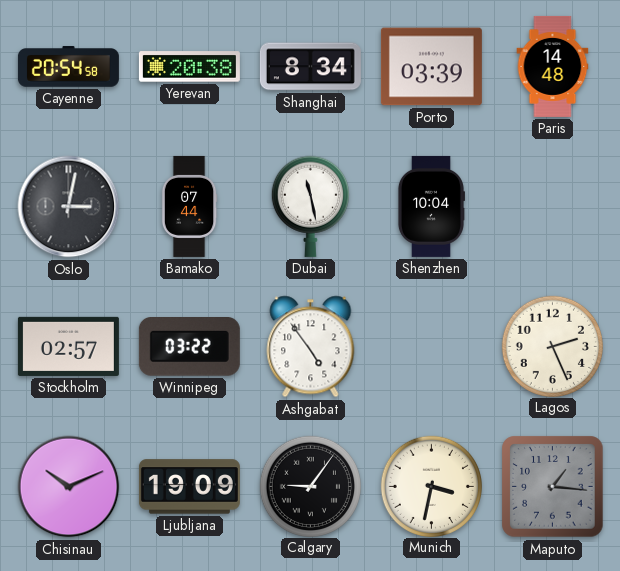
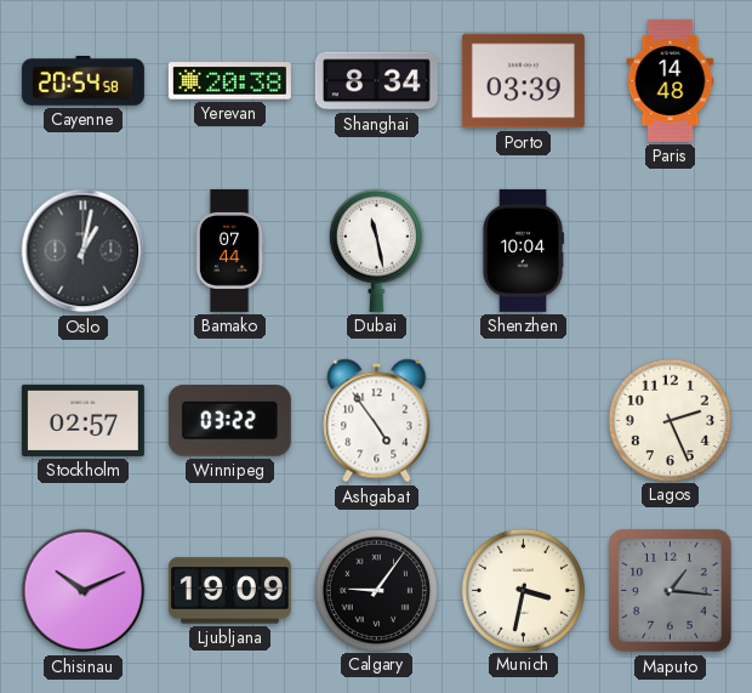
Oslo: 3:02 -> 1:02
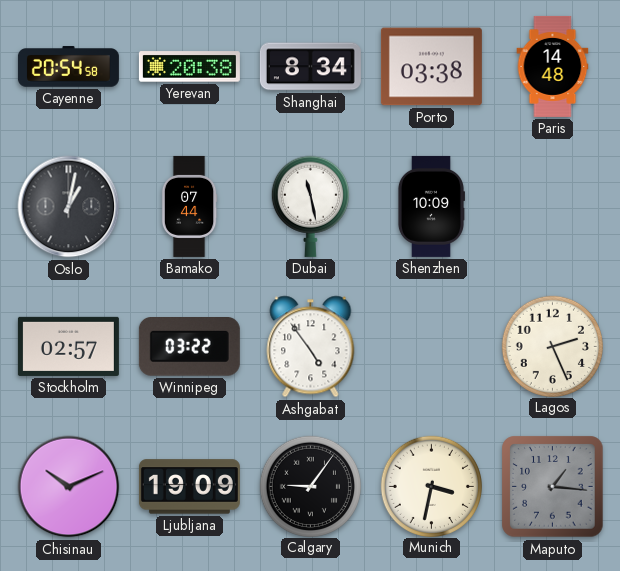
Porto: 03:39 -> 03:38
Shenzhen: 10:04 -> 10:09
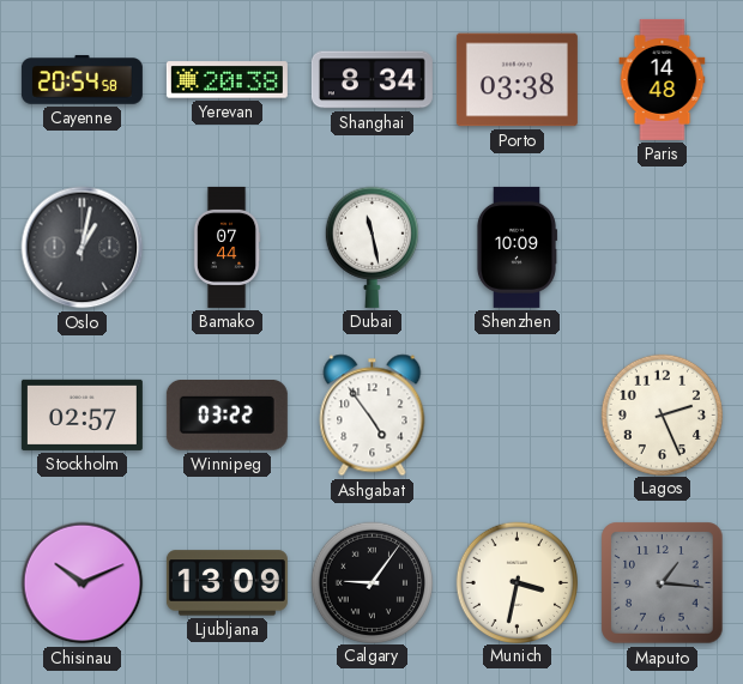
Ljubljana: 19:09 -> 13:09
